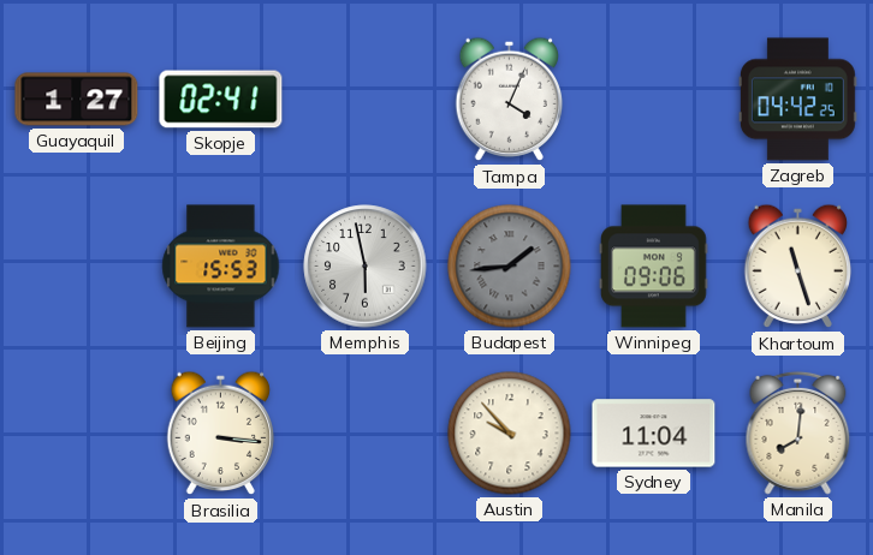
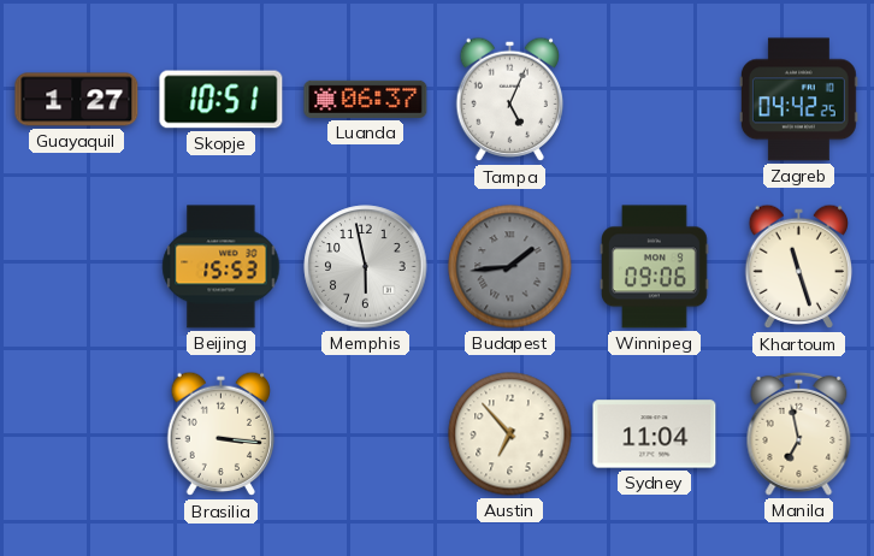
Skopje: 02:41 -> 10:51
Luanda: none -> 06:37
Tampa: 4:04 -> 5:04
Austin: 9:53 -> 6:53
Manila: 8:01 -> 6:58
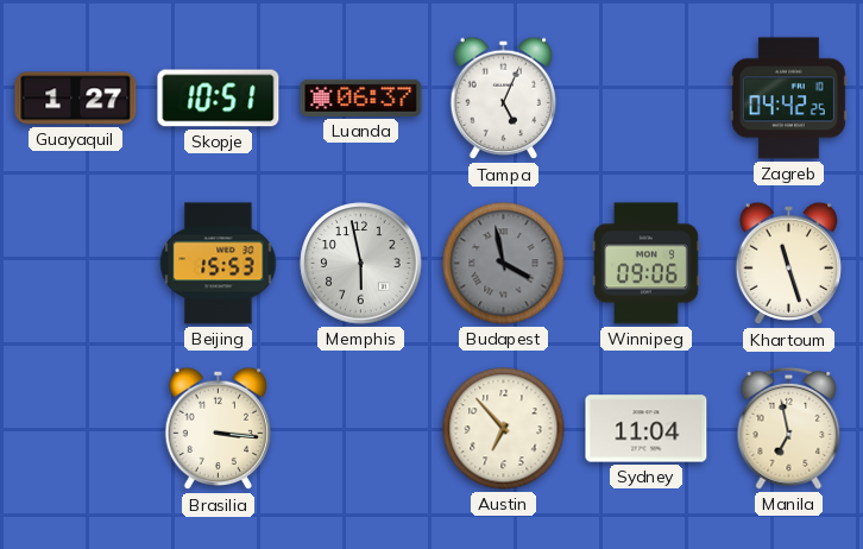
Budapest: 1:44 -> 3:58
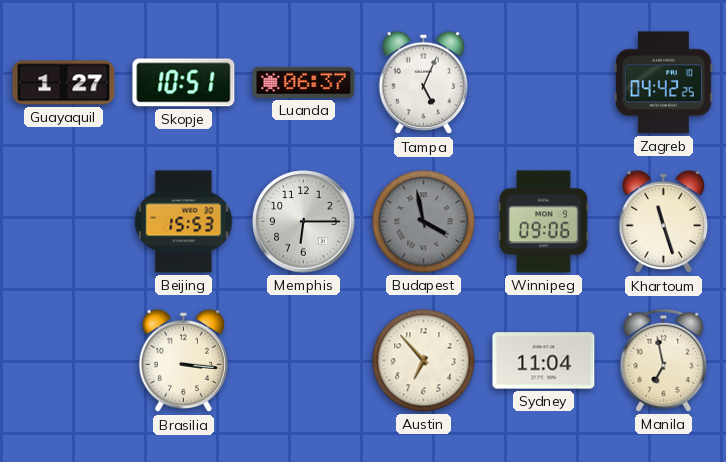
Memphis: 5:58 -> 6:15
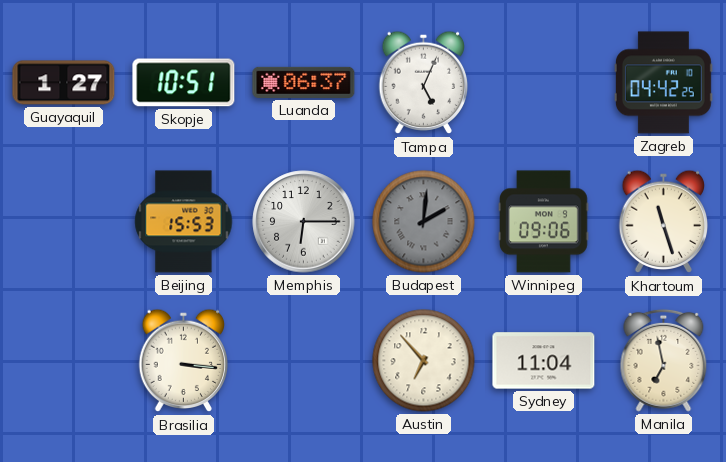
Budapest: 3:58 -> 2:01
